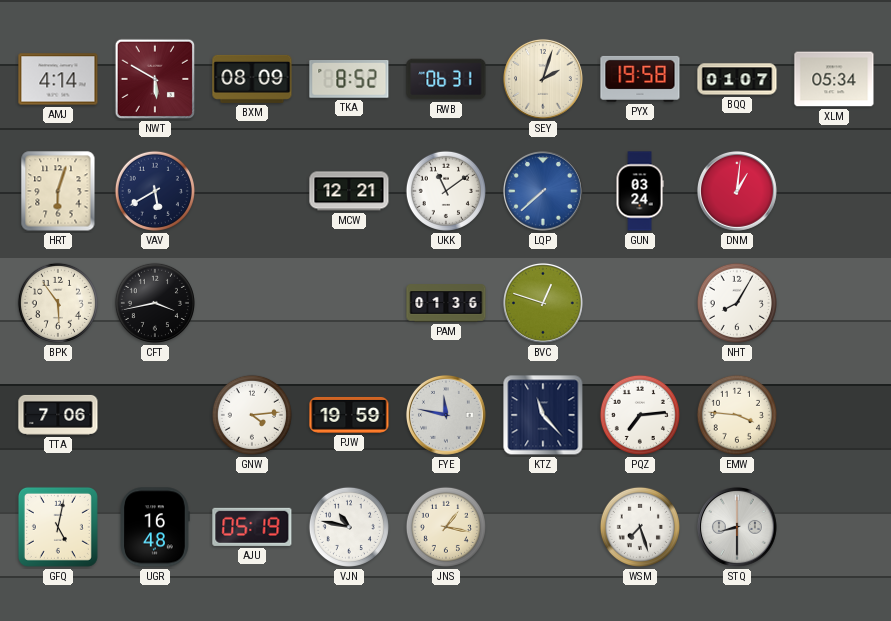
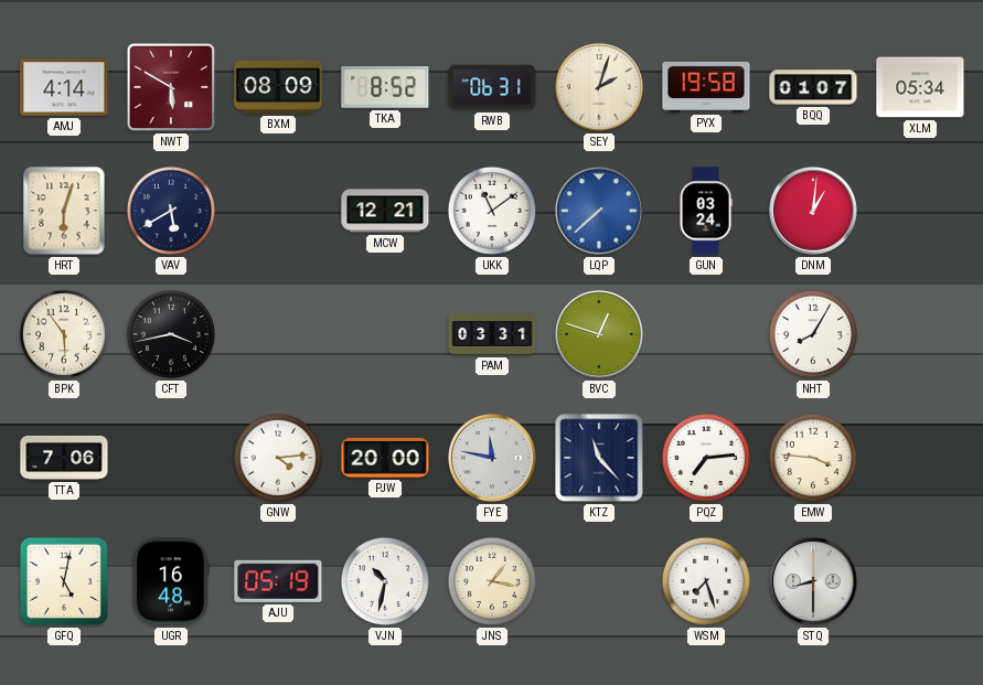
PAM: 01:36 -> 03:31
PJW: 19:59 -> 20:00
VJN: 10:47 -> 10:32
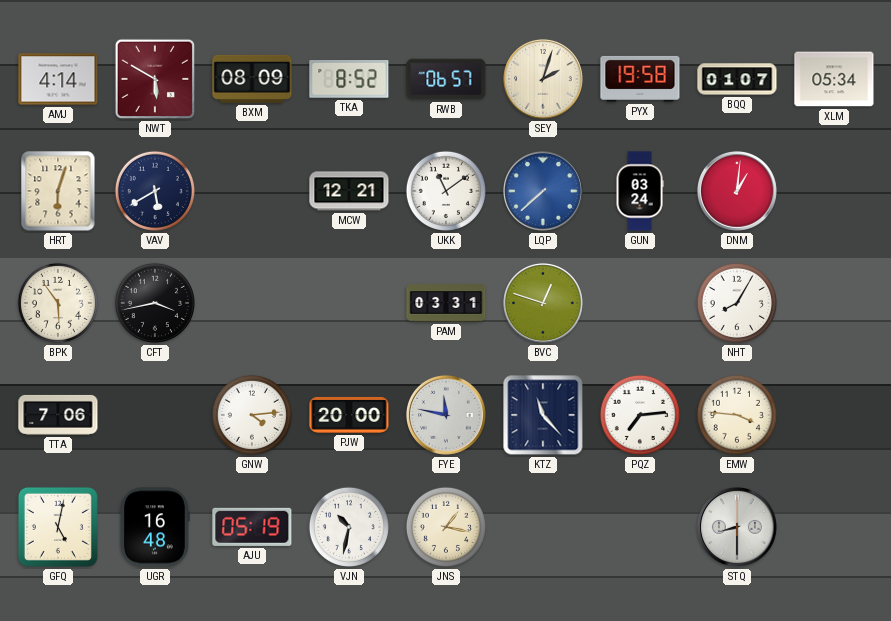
RWB: 06:31 -> 06:57
WSM: 7:27 -> none
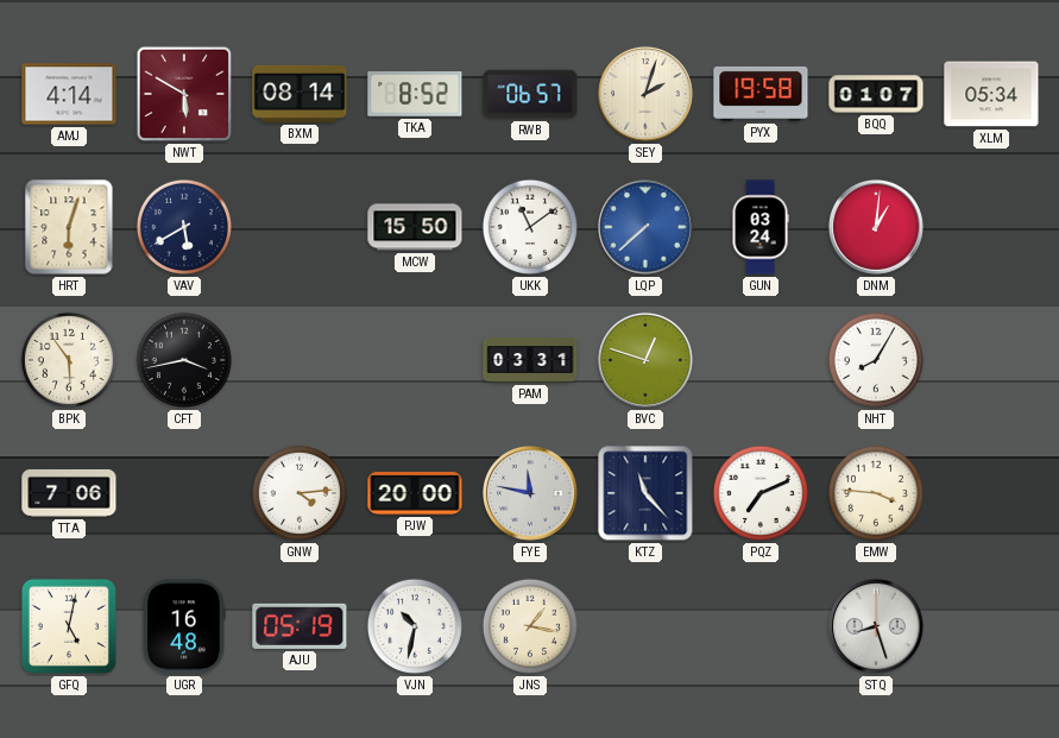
BXM: 08:09 -> 08:14
MCW: 12:21 -> 15:50
PQZ: 7:14 -> 7:11
STQ: 8:30 -> 8:27
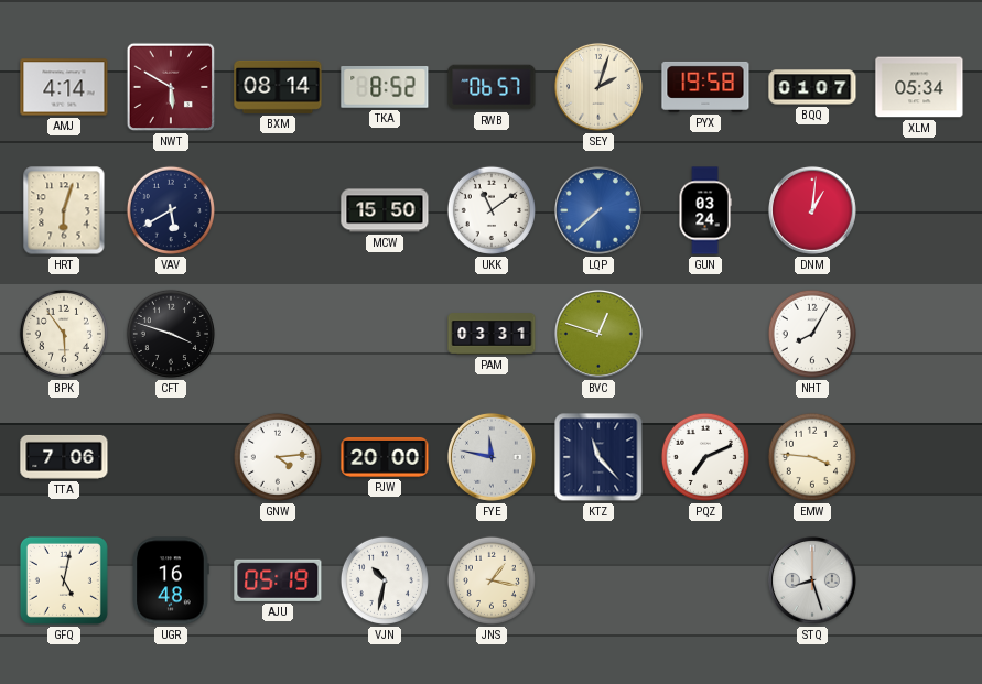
CFT: 3:43 -> 3:48
